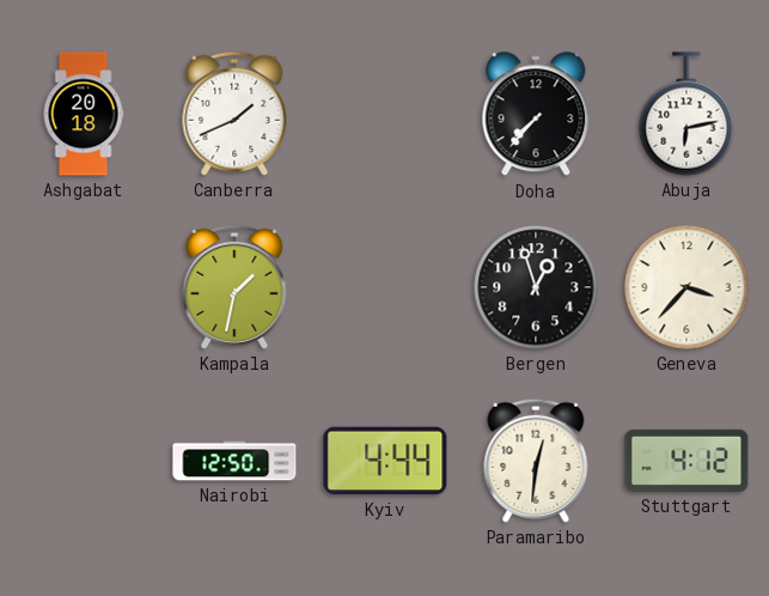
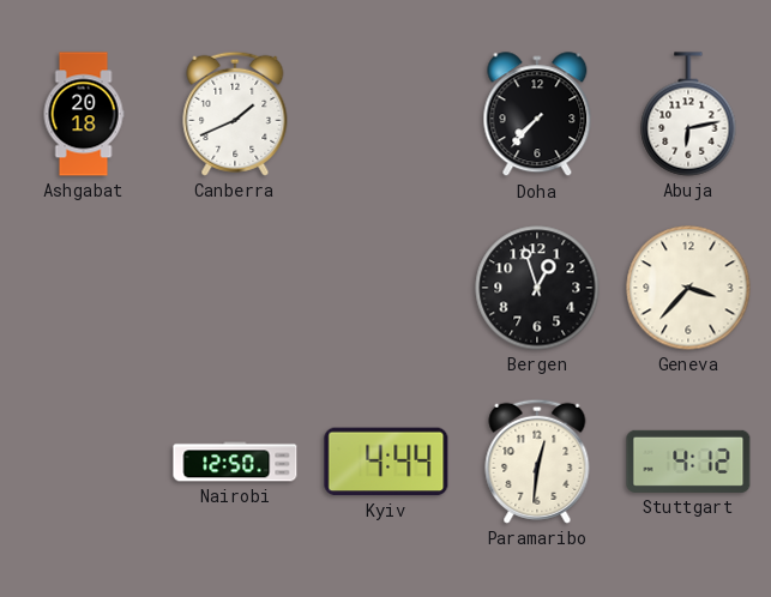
Kampala: 1:32 -> none
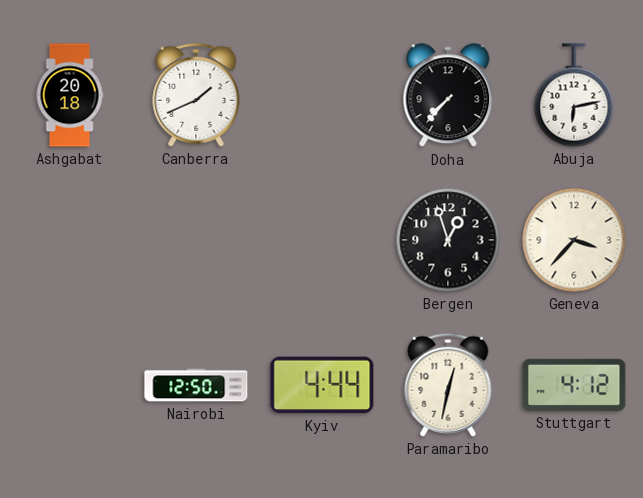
Paramaribo: 12:31 -> 12:32
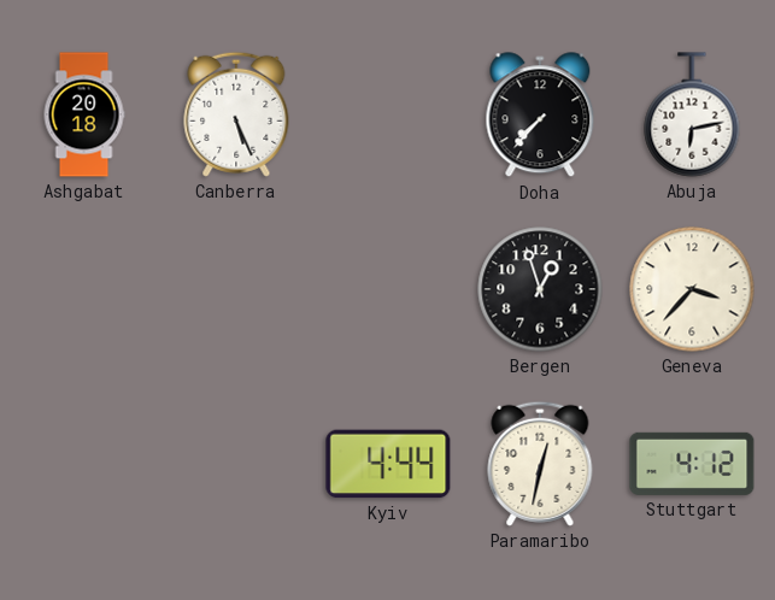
Canberra: 1:41 -> 5:26
Nairobi: 12:50 -> none
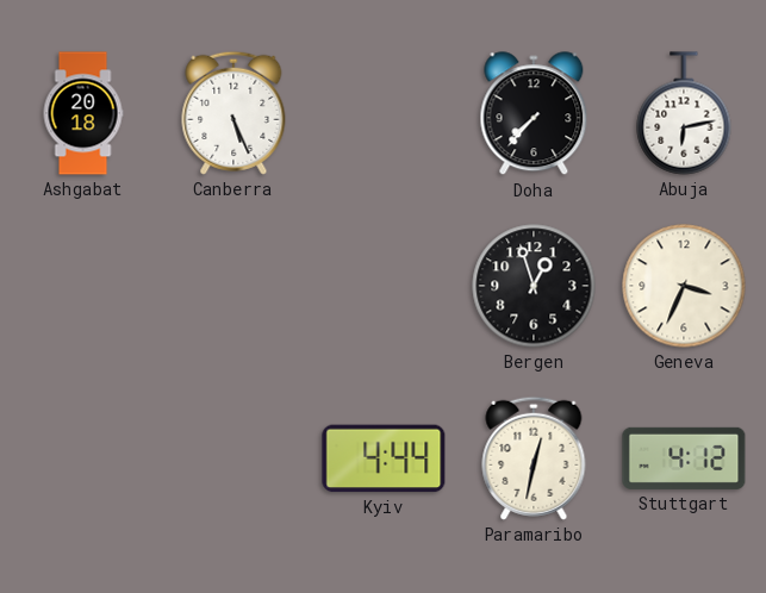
Geneva: 3:37 -> 3:34
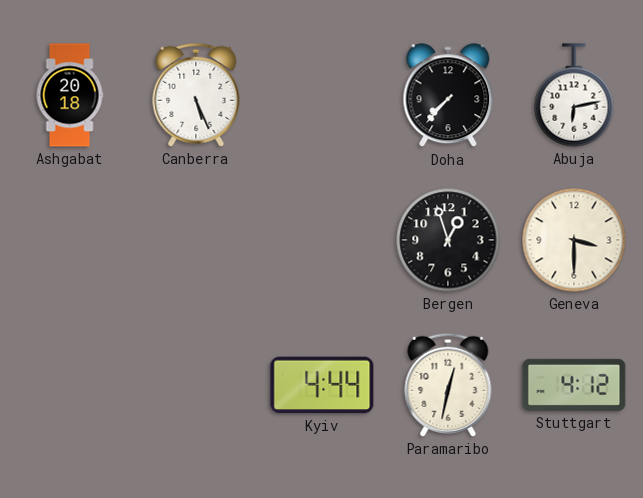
Geneva: 3:34 -> 3:30
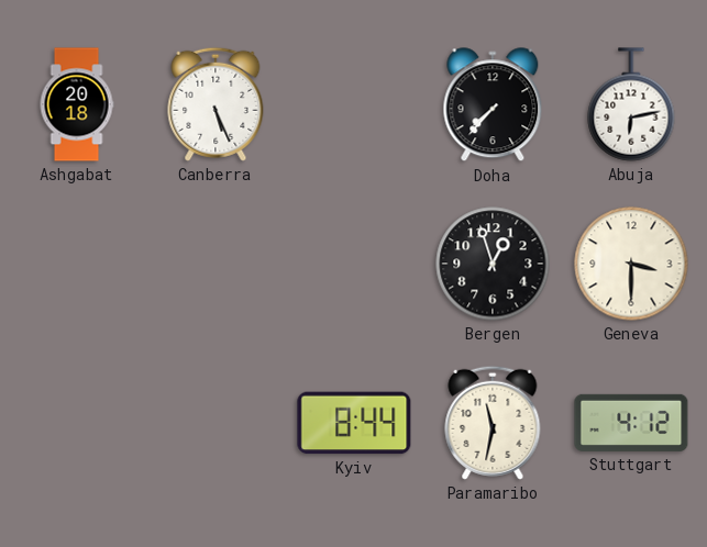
Kyiv: 4:44 -> 8:44
Paramaribo: 12:32 -> 11:32
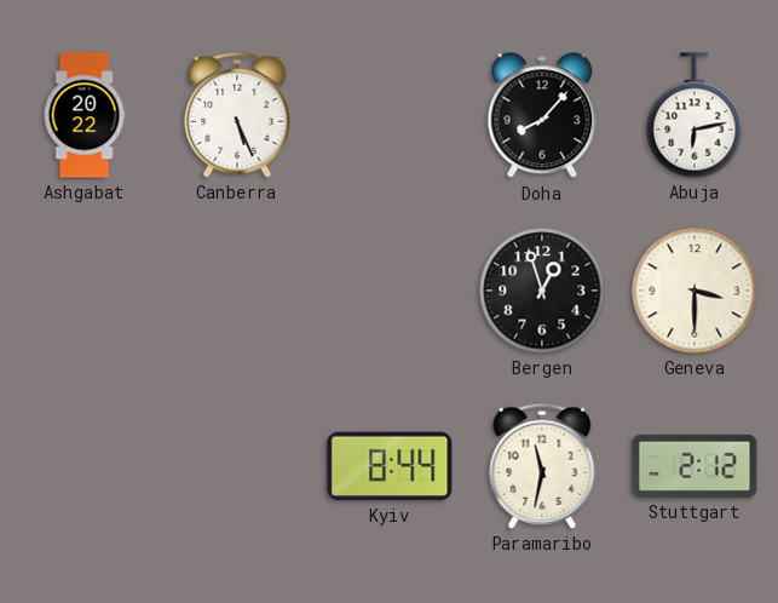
Ashgabat: 20:18 -> 20:22
Doha: 7:37 -> 8:07
Stuttgart: 4:12 -> 2:12
